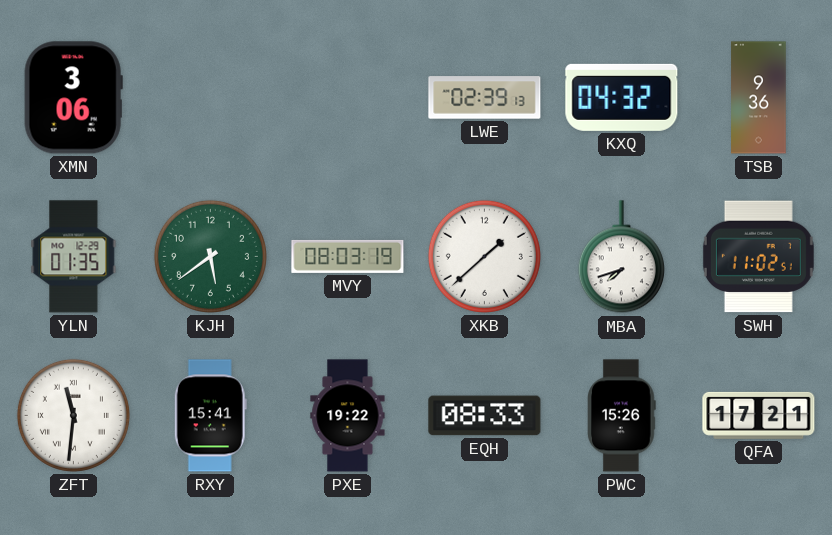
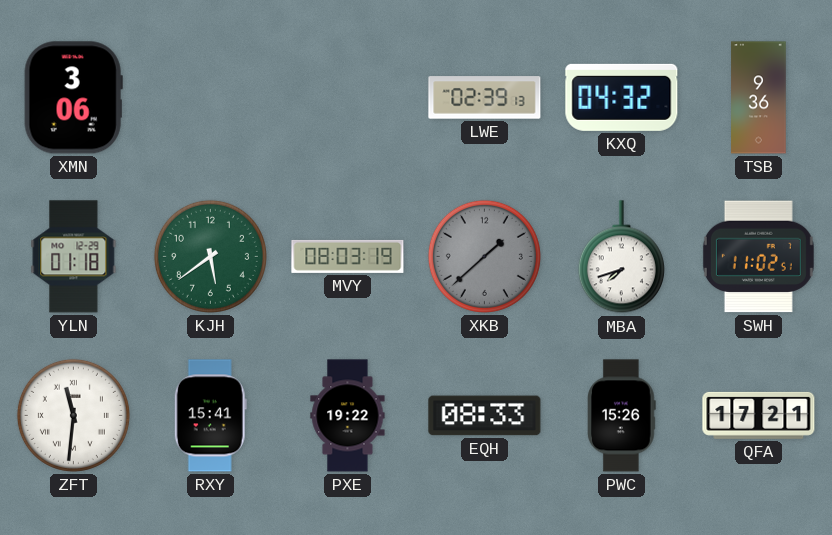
YLN: 01:35 -> 01:18
XKB dial: white -> grey
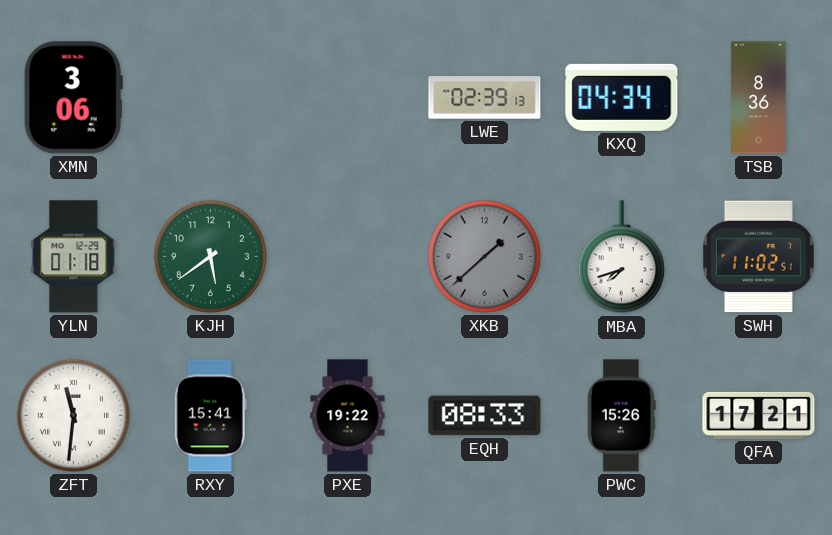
KXQ: 04:32 -> 04:34
TSB: 9:36 -> 8:36
MVY: 08:03 -> none
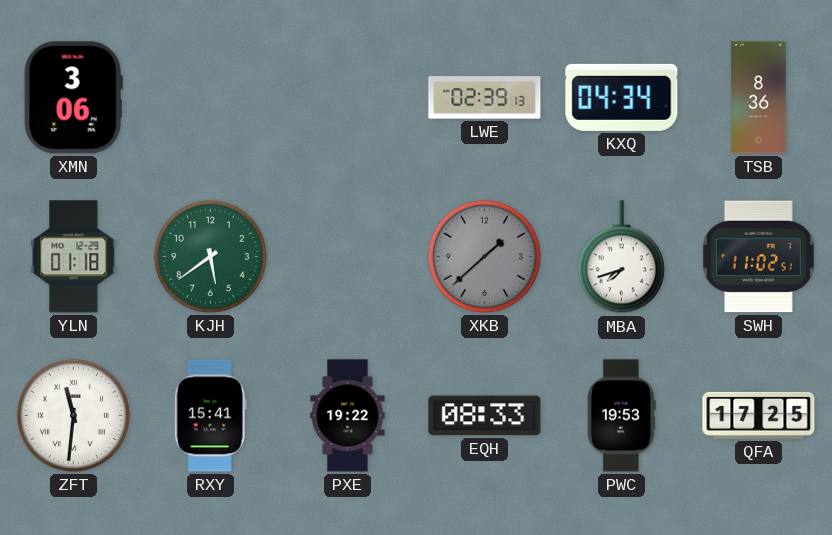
PWC: 15:26 -> 19:53
QFA: 17:21 -> 17:25
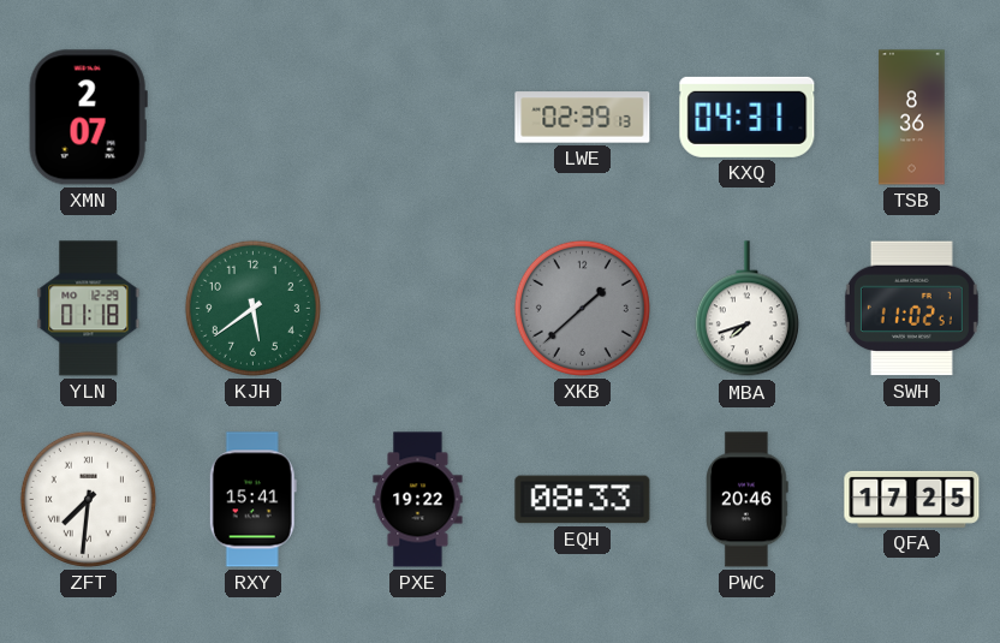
XMN: 3:06 -> 2:07
KXQ: 04:34 -> 04:31
ZFT: 11:31 -> 7:31
PWC: 19:53 -> 20:46
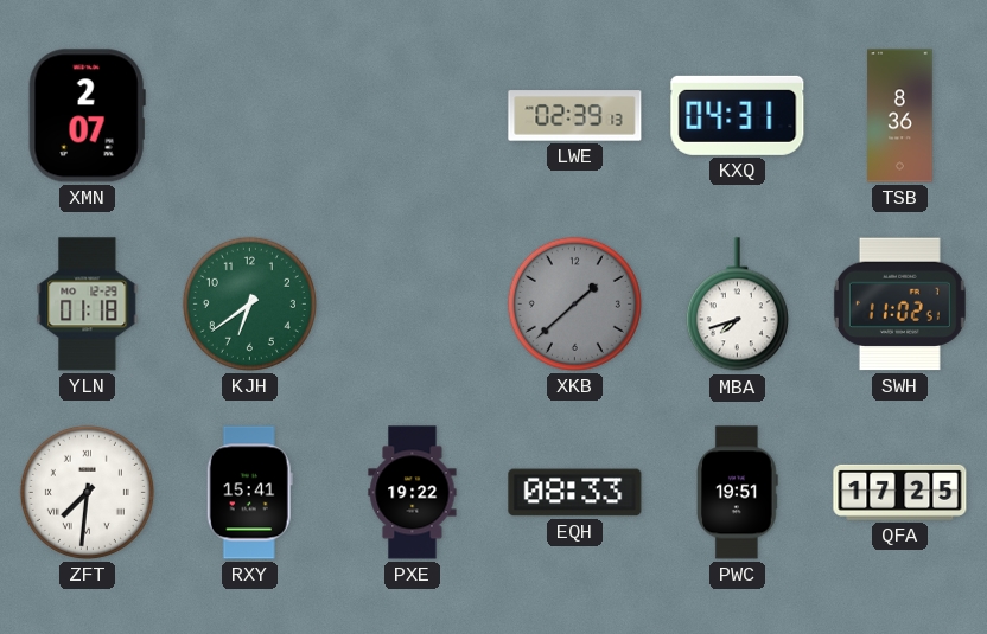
KJH: 5:39 -> 6:39
PWC: 20:46 -> 19:51
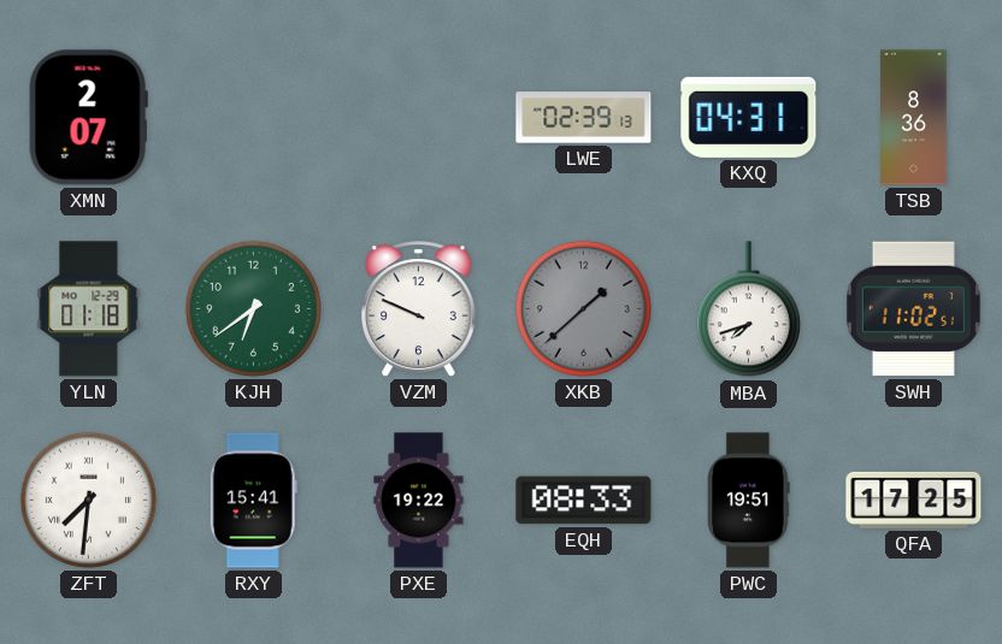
VZM: none -> 9:49
